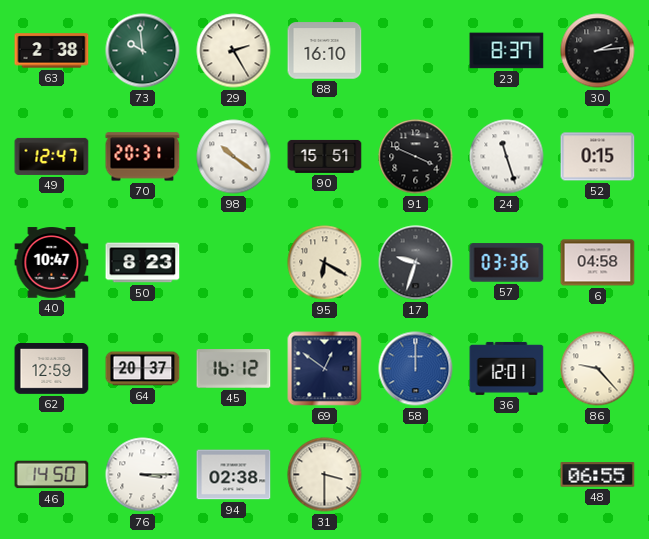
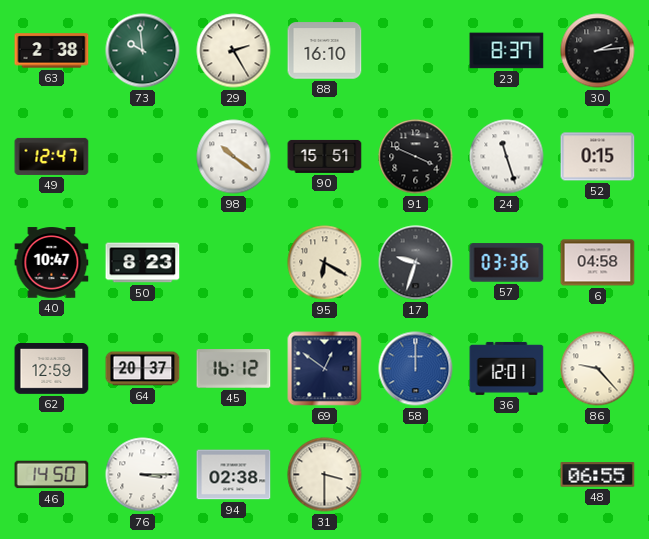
70: 20:31 -> none
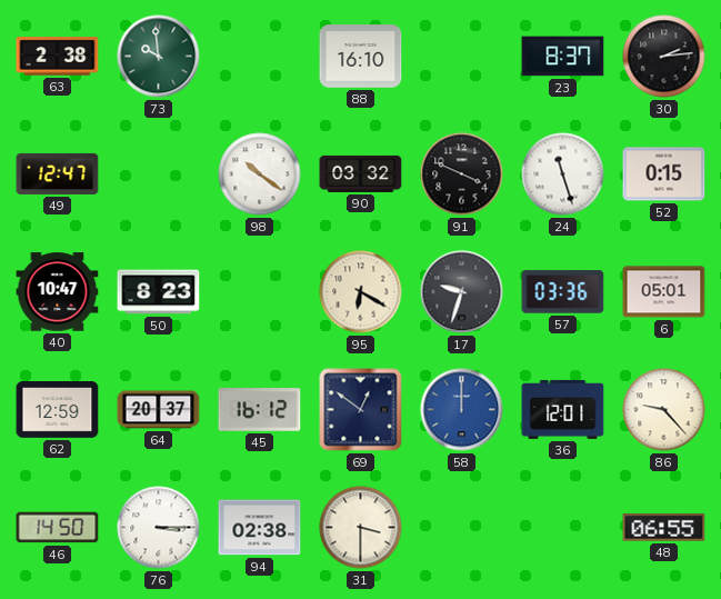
29: 2:25 -> none
90: 15:51 -> 03:32
6: 04:58 -> 05:01
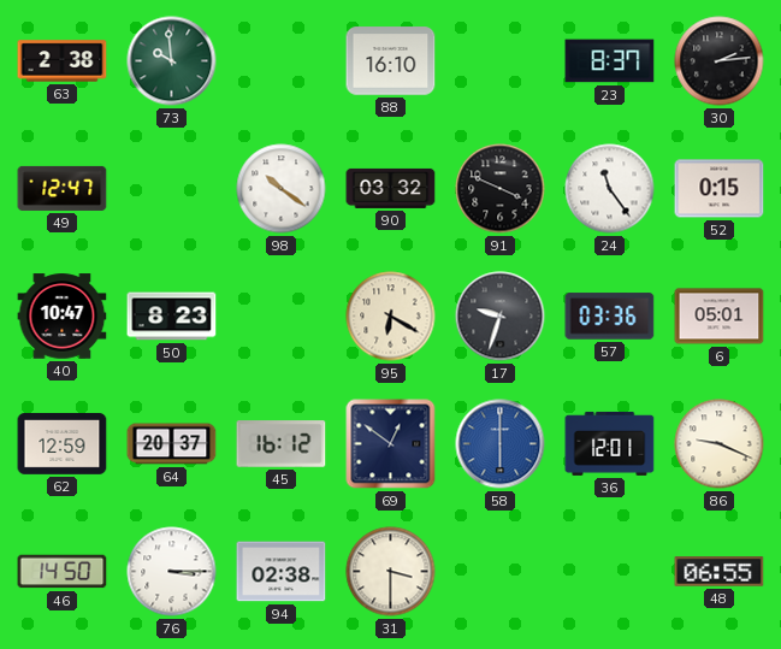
24: 11:27 -> 11:24
58: 12:00 -> 6:00
86: 9:23 -> 9:19
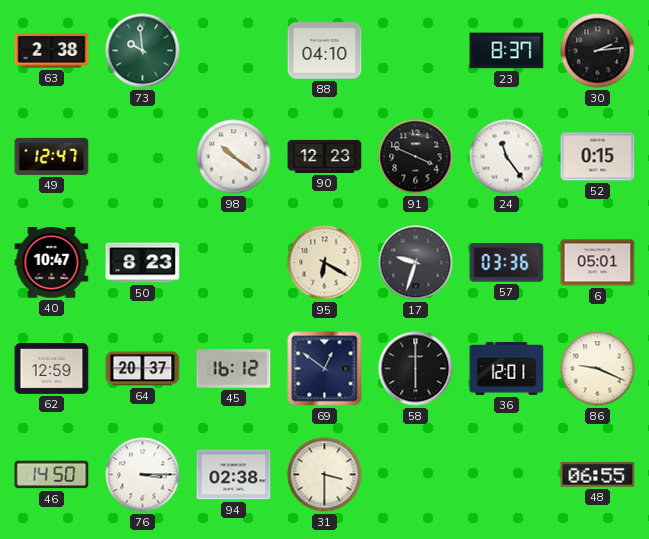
88: 16:10 -> 04:10
90: 03:32 -> 12:23
58 dial: blue -> black
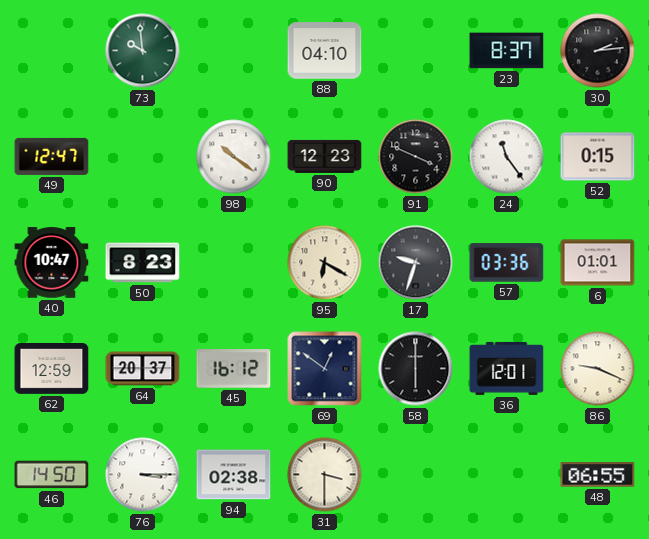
63: 2:38 -> none
6: 05:01 -> 01:01
